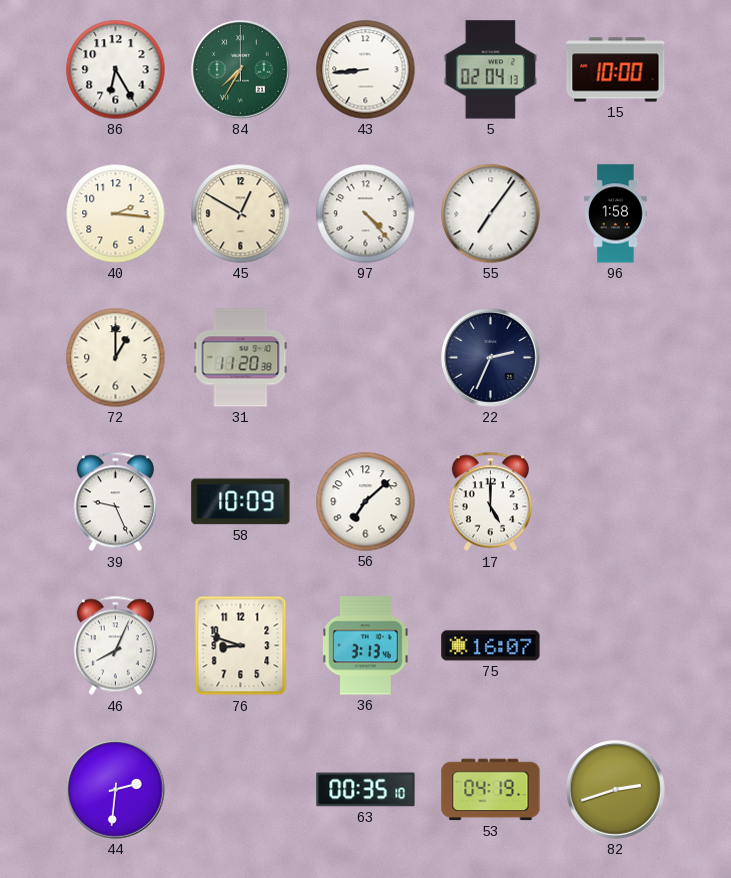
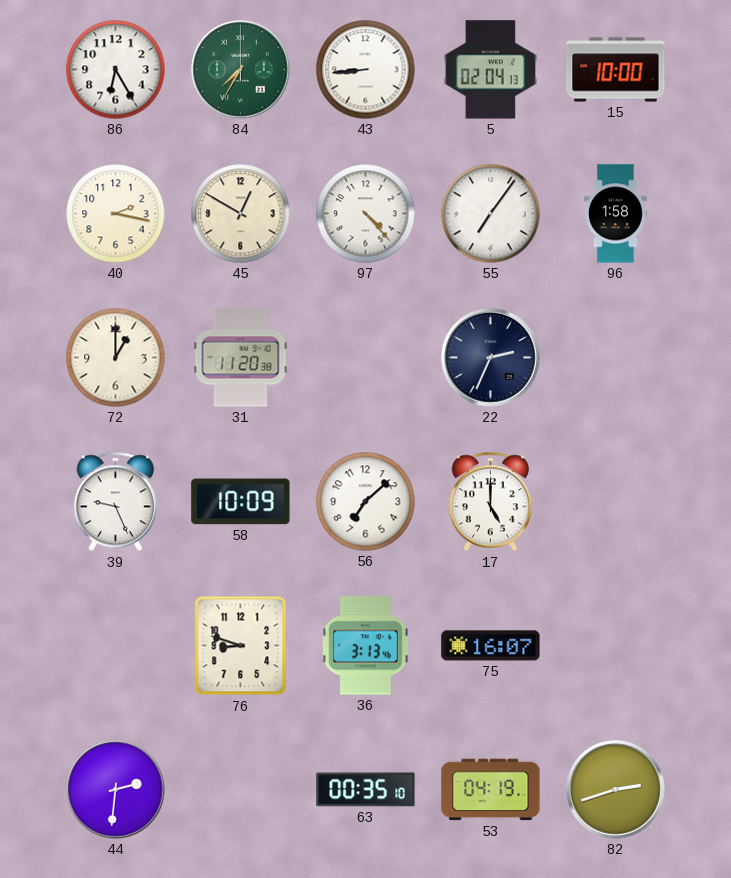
40: 2:16 -> 2:17
46: 8:04 -> none
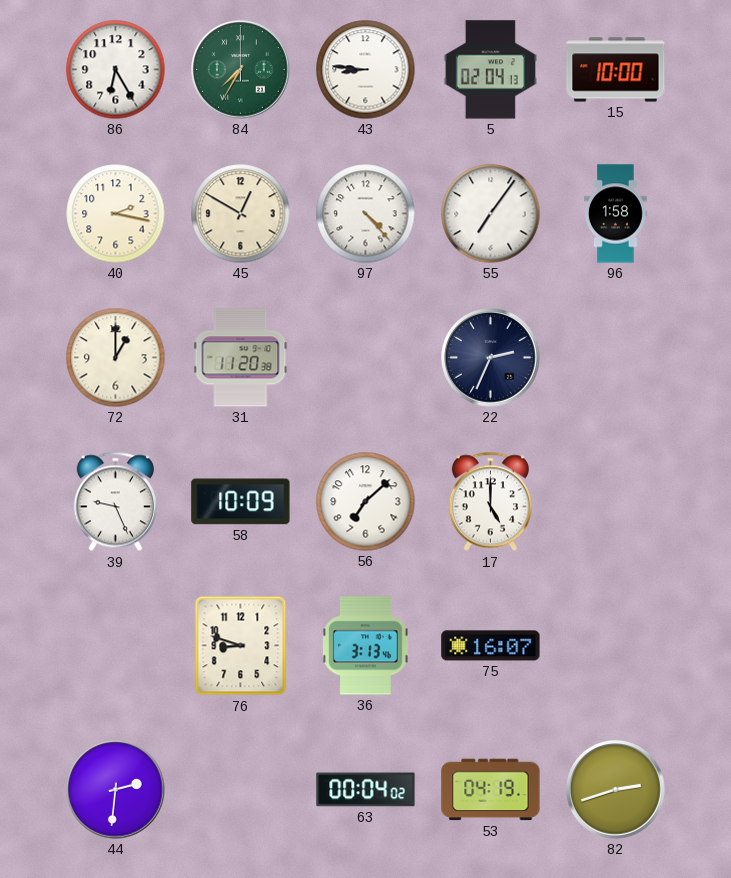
43: 8:44 -> 8:46
63: 00:35 -> 00:04
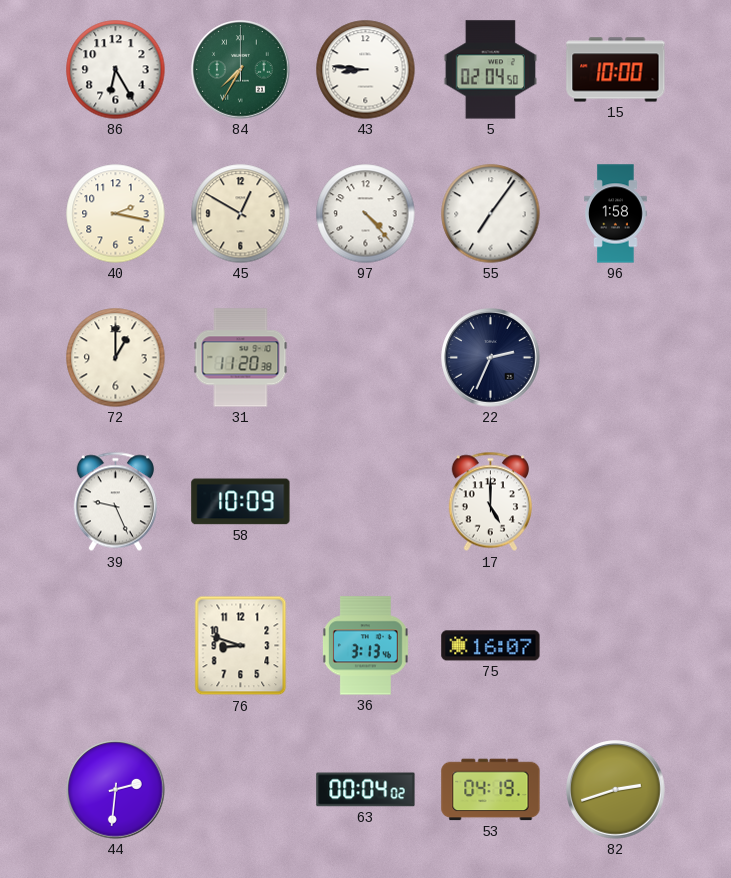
5: 02:04:13 -> 02:04:50
56: 7:08 -> none
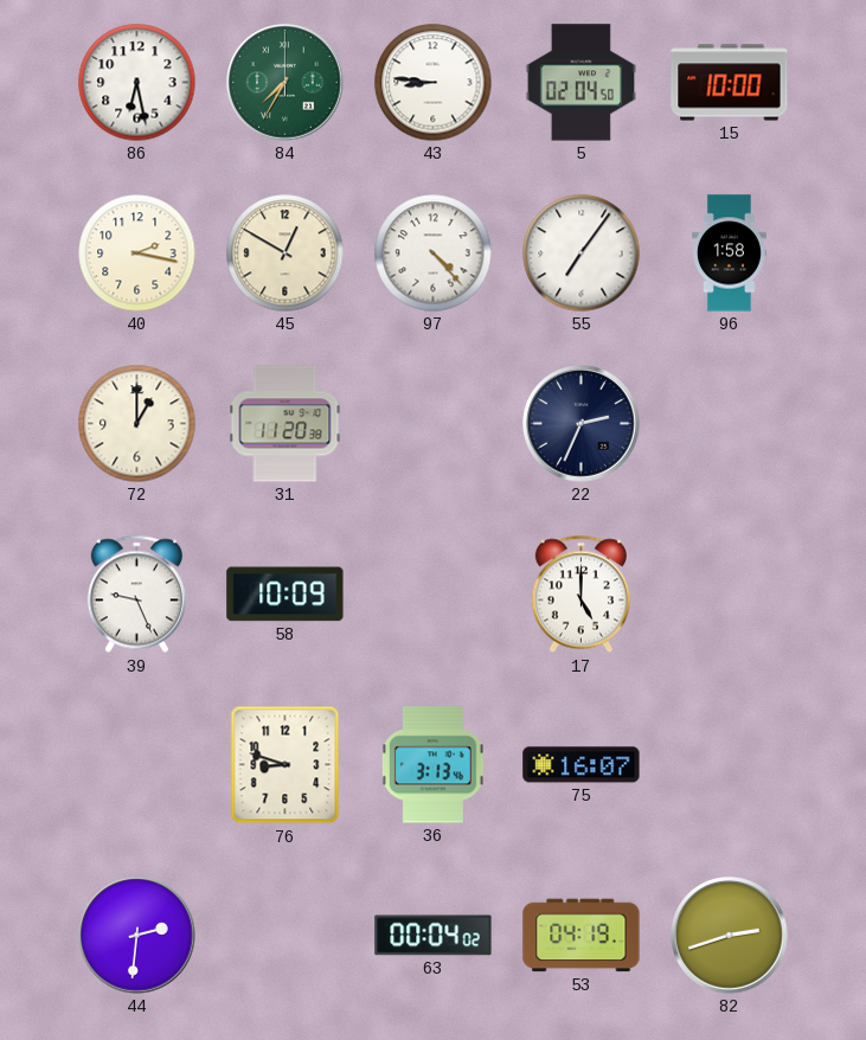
86: 6:25 -> 6:28
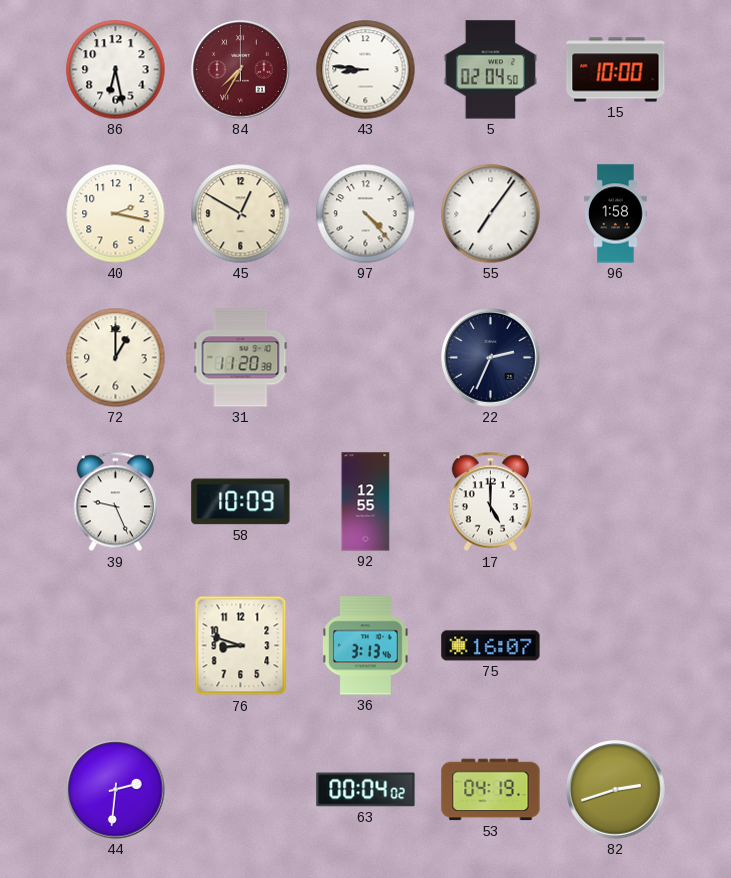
84 dial: green -> burgundy
92: none -> 12:55
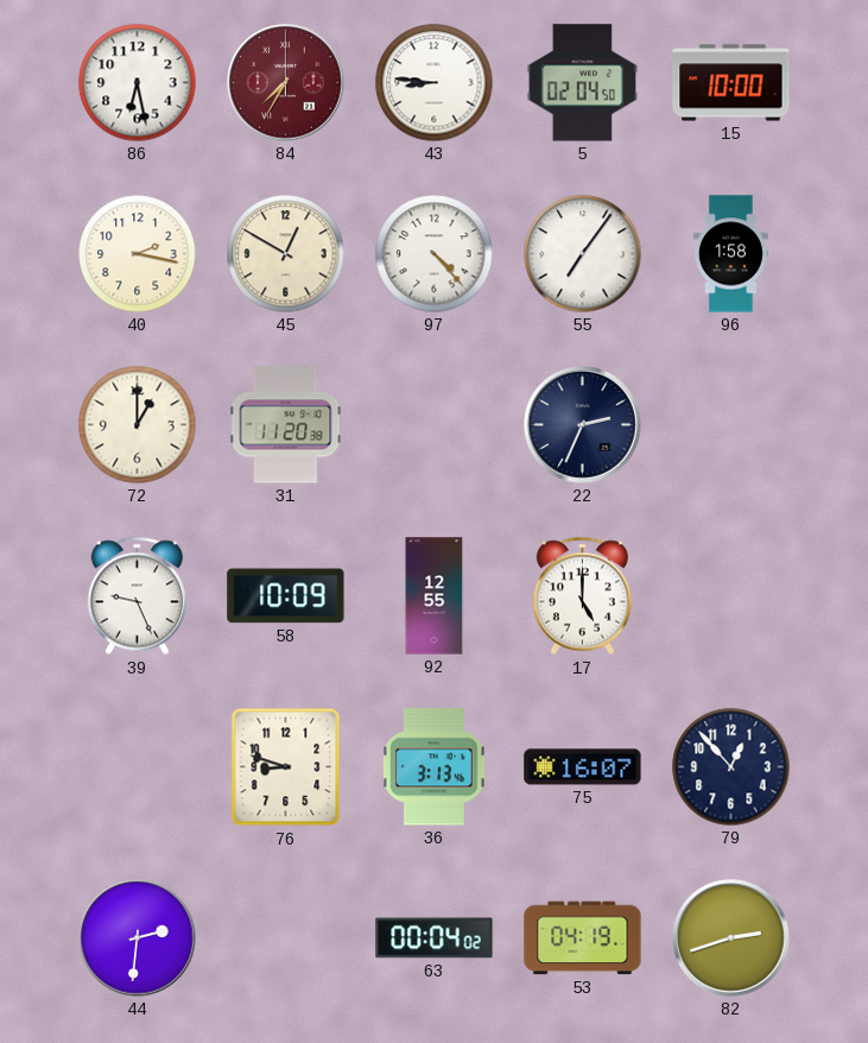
79: none -> 12:53
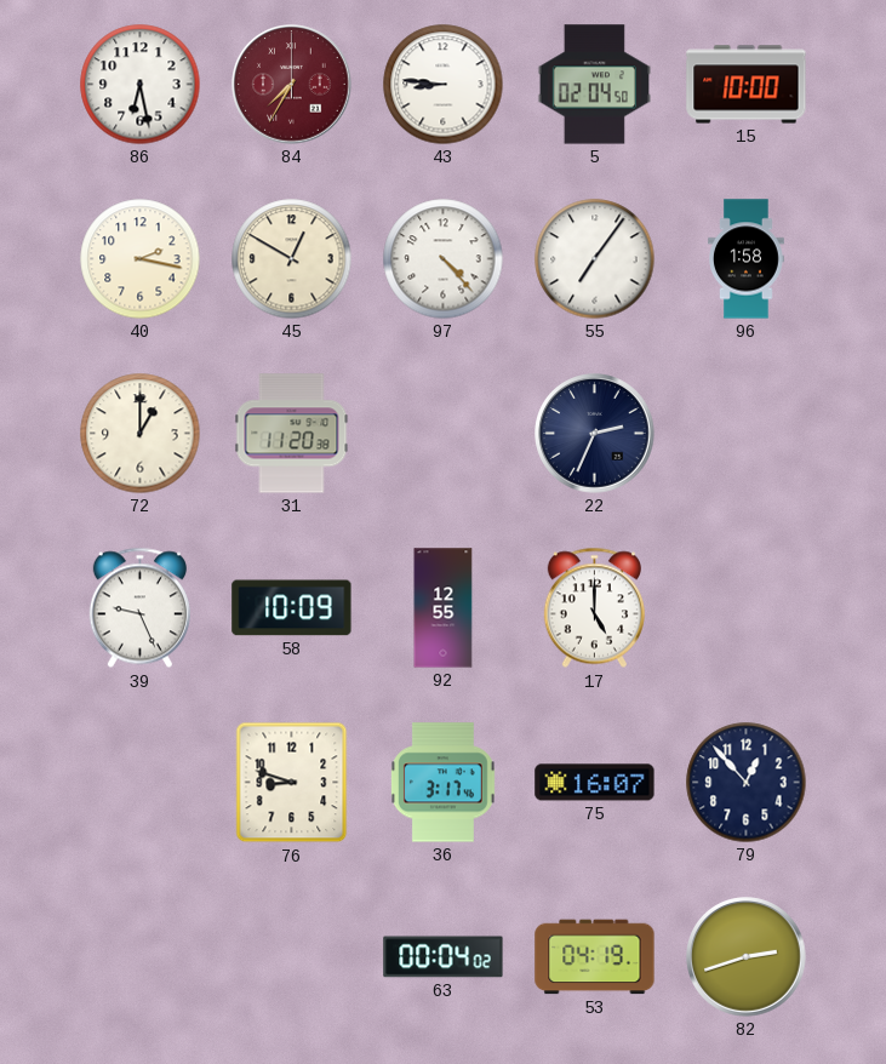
36: 3:13 -> 3:17
44: 2:31 -> none
